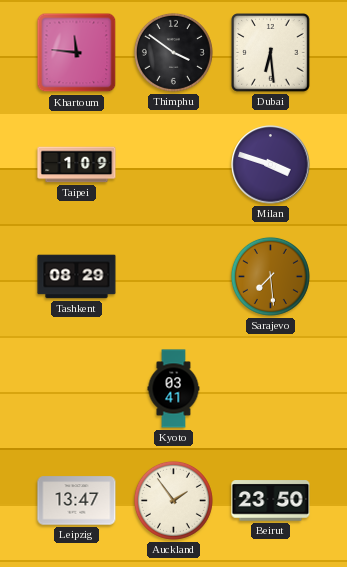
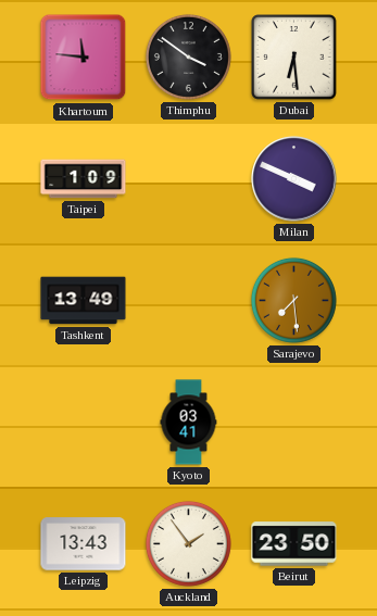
Milan: 3:48 -> 3:49
Tashkent: 08:29 -> 13:49
Leipzig: 13:47 -> 13:43
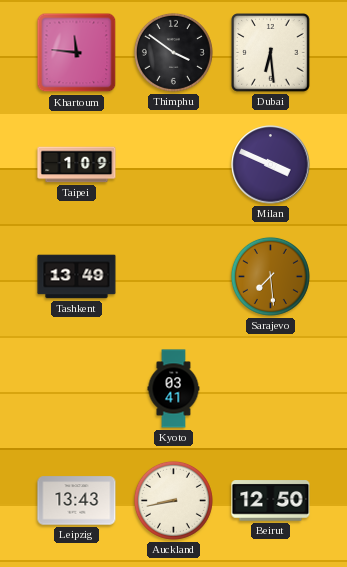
Auckland: 1:54 -> 8:43
Beirut: 23:50 -> 12:50
